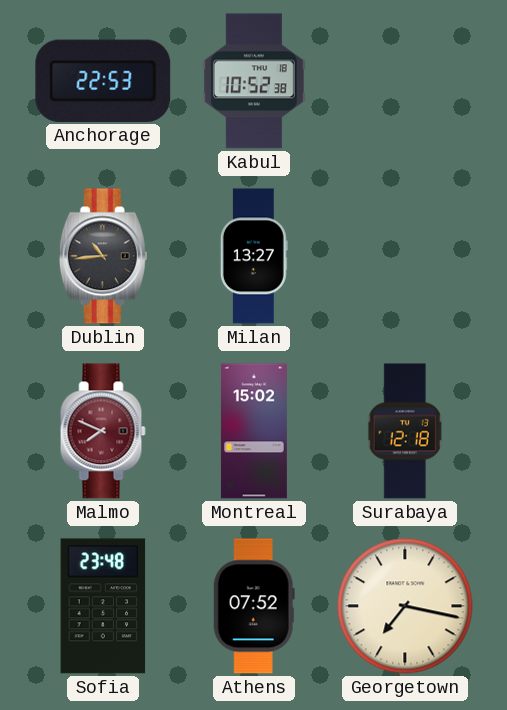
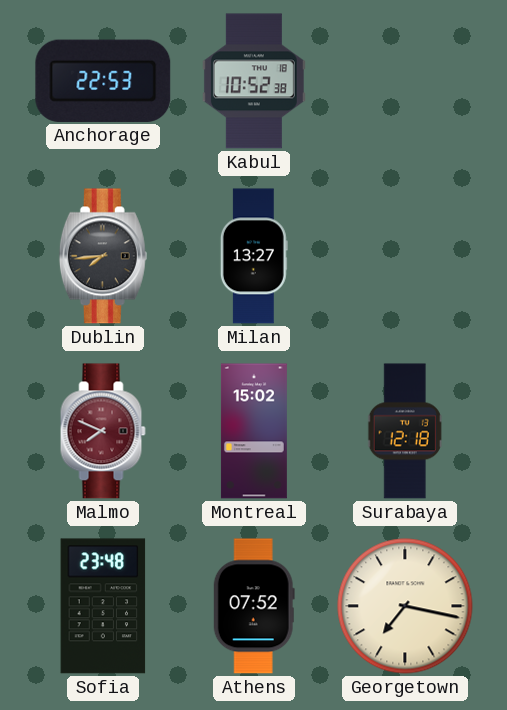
Dublin: 10:44 -> 7:44
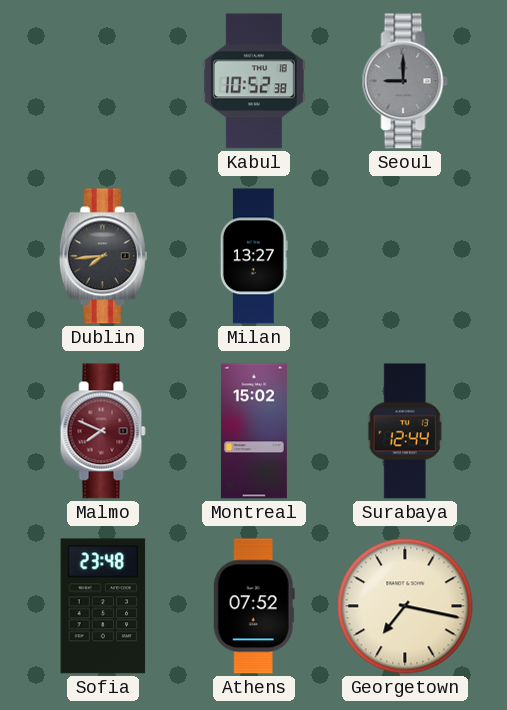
Anchorage: 22:53 -> none
Seoul: none -> 9:00
Surabaya: 12:18 -> 12:44
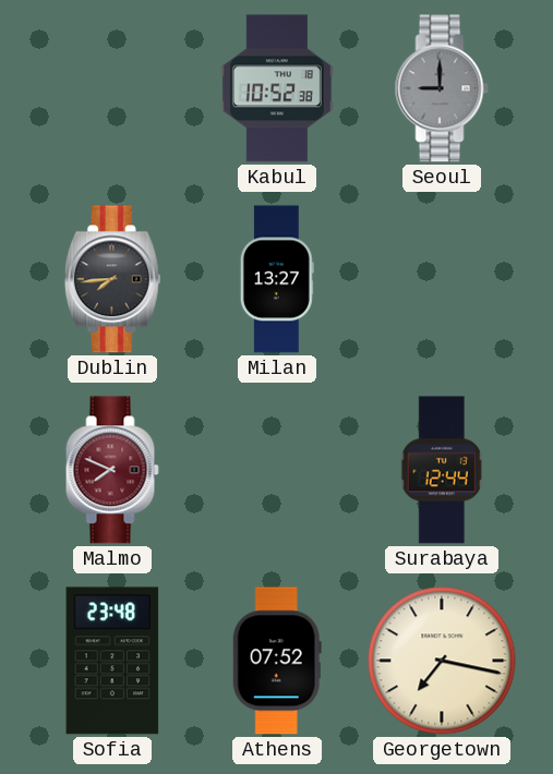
Montreal: 15:02 -> none
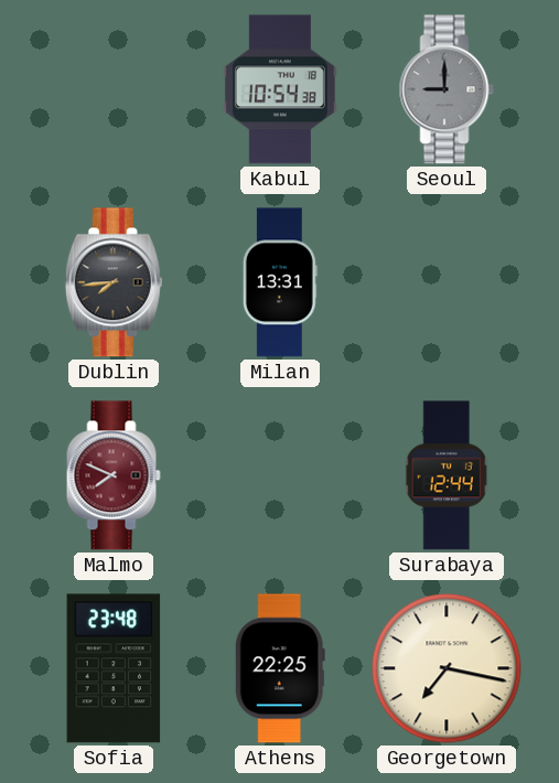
Kabul: 10:52 -> 10:54
Milan: 13:27 -> 13:31
Athens: 07:52 -> 22:25
